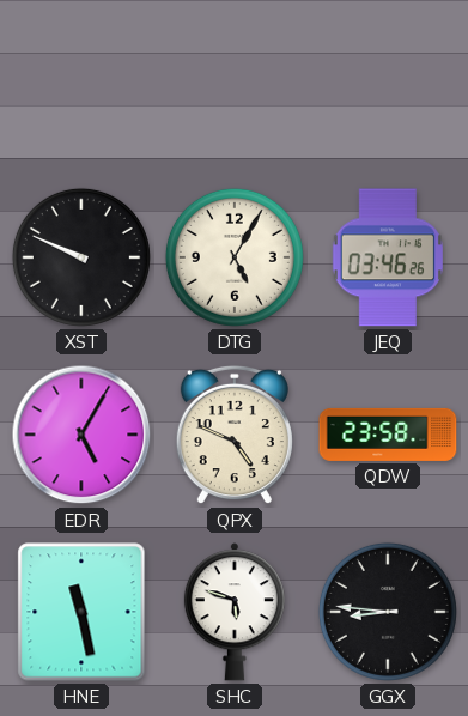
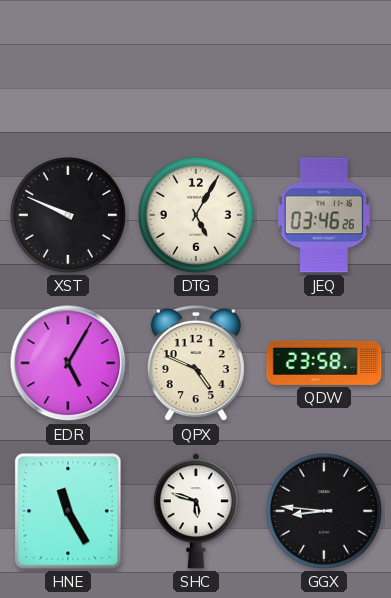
HNE: 11:28 -> 11:25
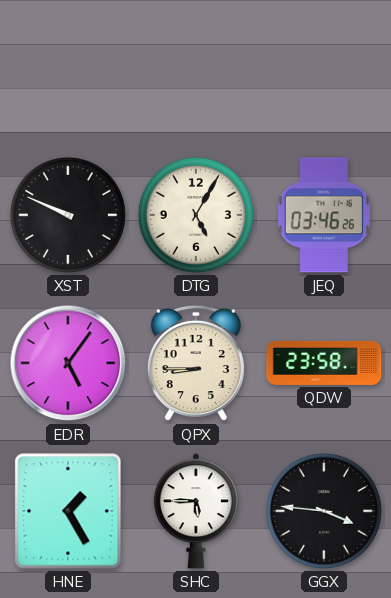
EDR: 5:05 -> 5:06
QPX: 4:49 -> 8:45
HNE: 11:25 -> 1:25
SHC: 5:48 -> 5:45
GGX: 8:46 -> 3:46
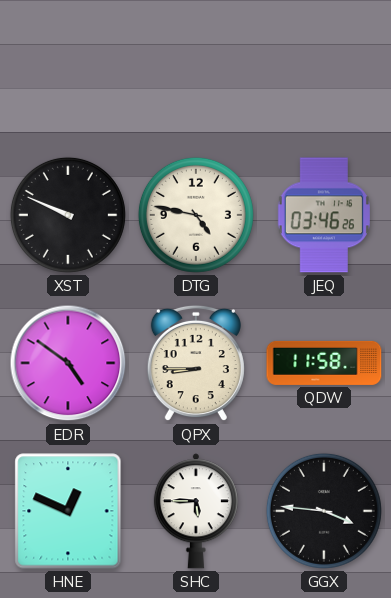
DTG: 5:05 -> 4:47
EDR: 5:06 -> 4:51
QDW: 23:58 -> 11:58
HNE: 1:25 -> 12:49
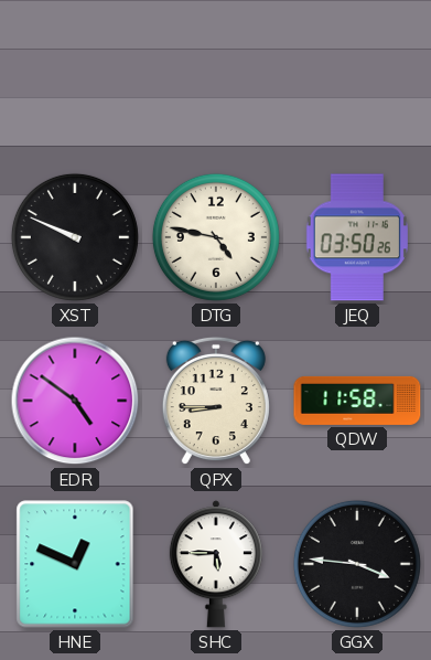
JEQ: 03:46 -> 03:50
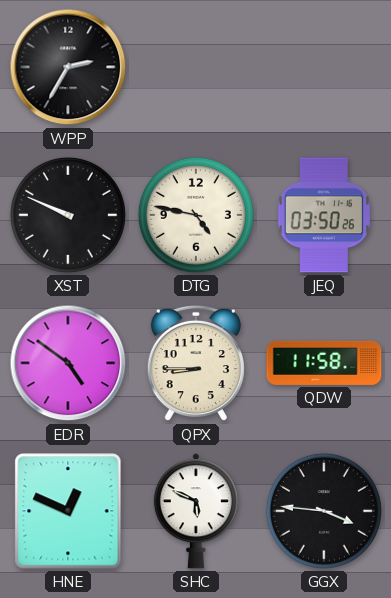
WPP: none -> 2:35
SHC: 5:45 -> 5:49
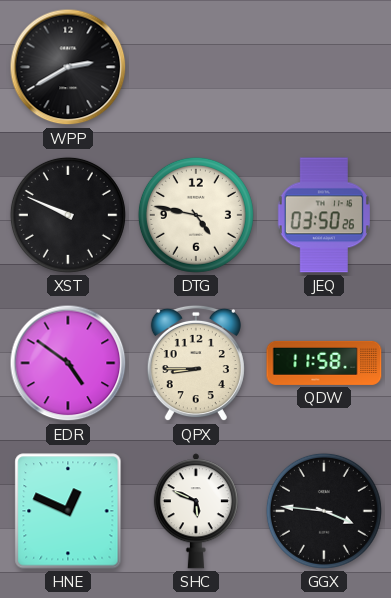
WPP: 2:35 -> 2:40
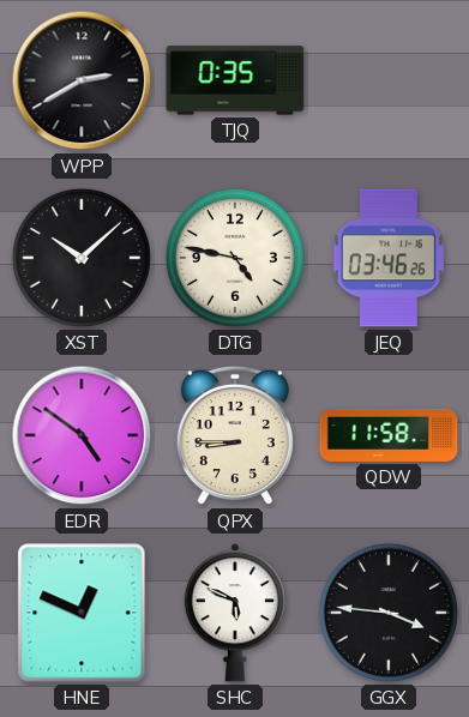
TJQ: none -> 0:35
XST: 9:49 -> 10:08
JEQ: 03:50 -> 03:46
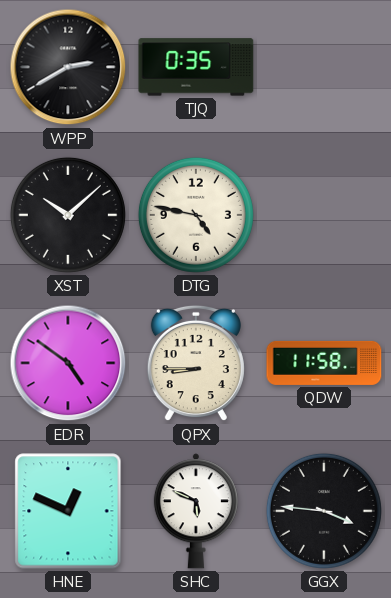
JEQ: 03:46 -> none
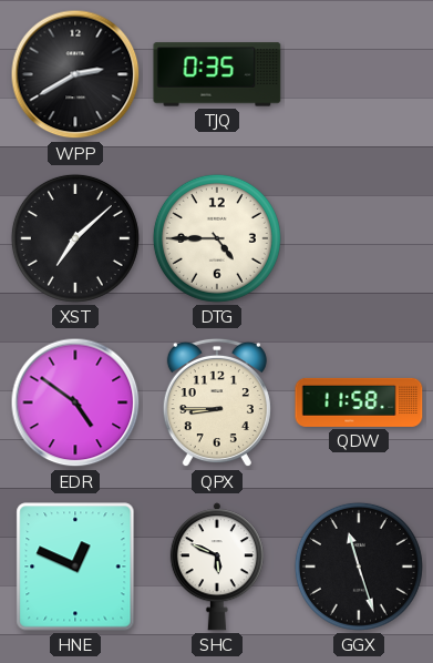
XST: 10:08 -> 7:08
DTG: 4:47 -> 4:45
GGX: 3:46 -> 11:27
